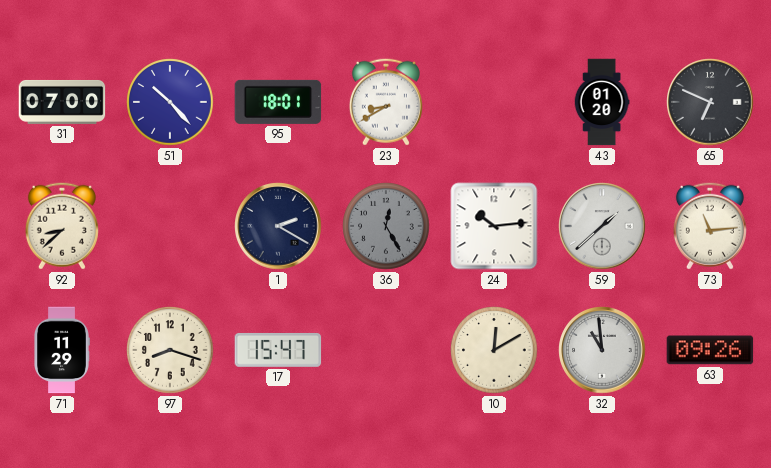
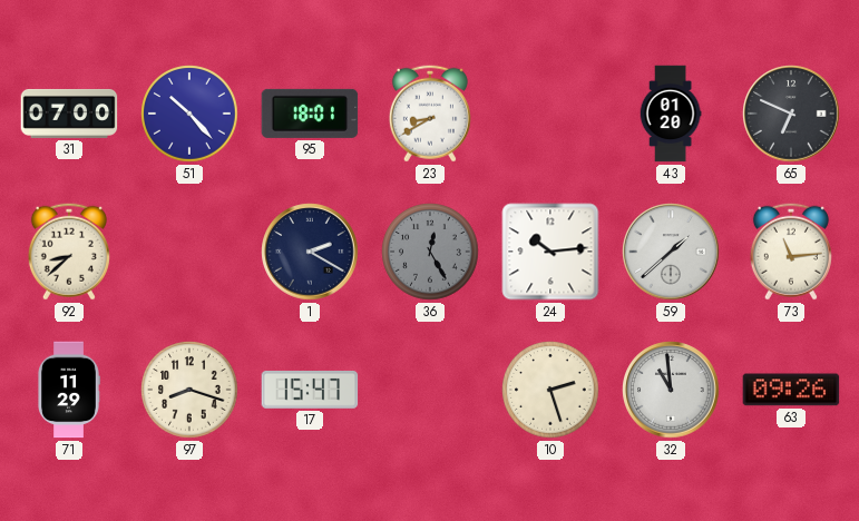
10: 12:10 -> 2:27
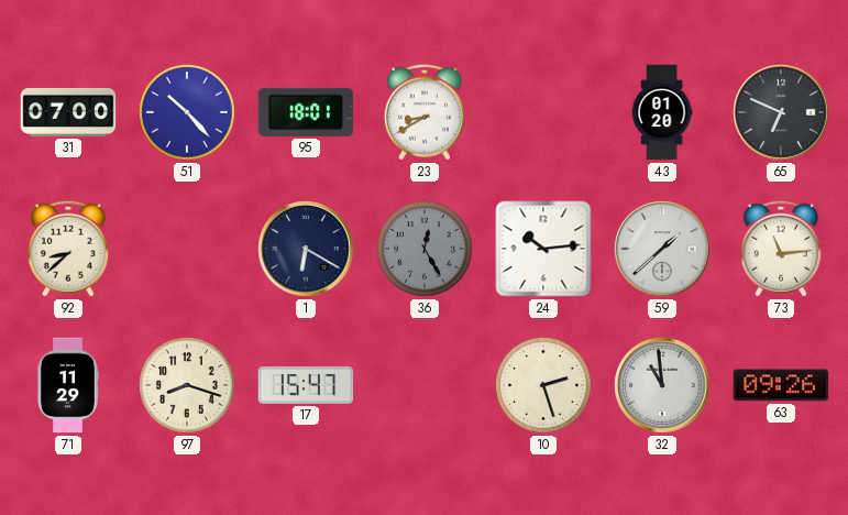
1: 2:20 -> 6:20
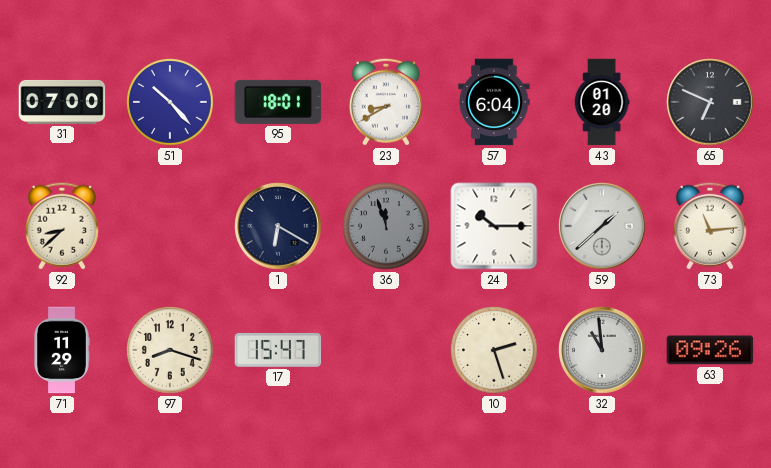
57: none -> 6:04
36: 12:25 -> 11:57
24: 10:14 -> 10:15
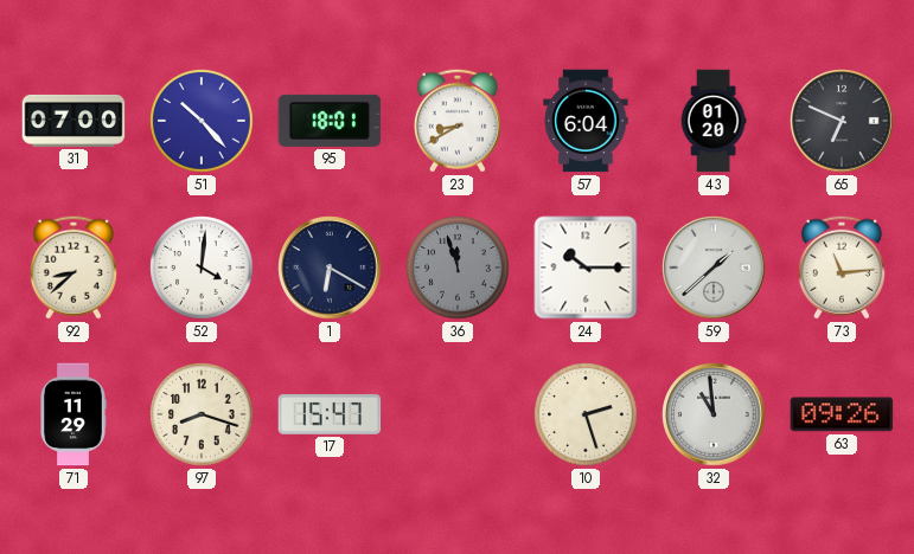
52: none -> 4:01
